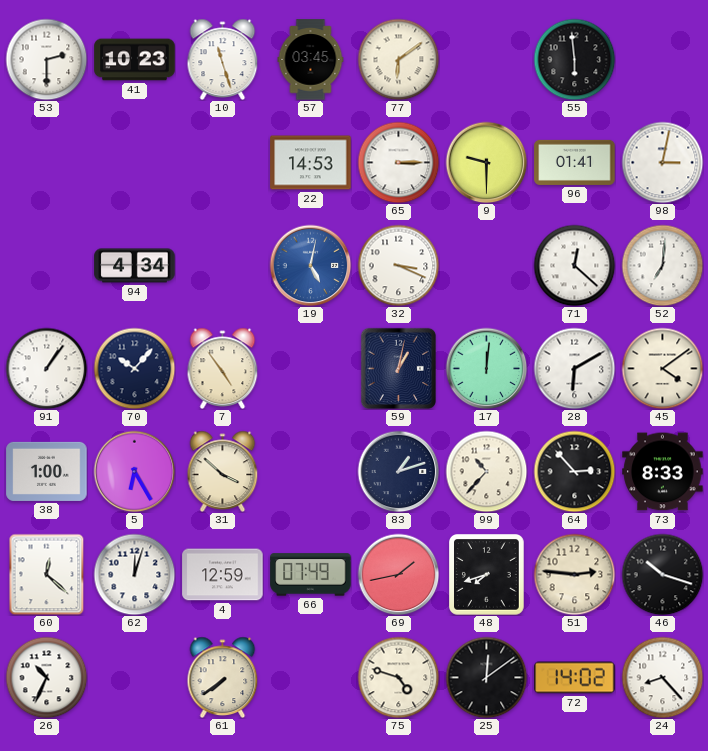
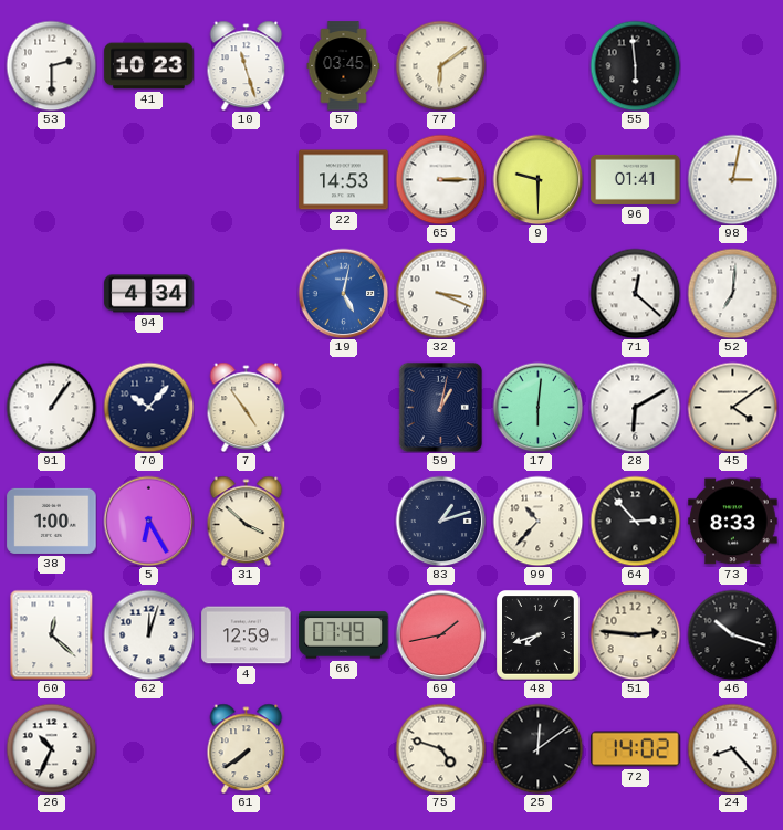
17: 12:01 -> 6:01
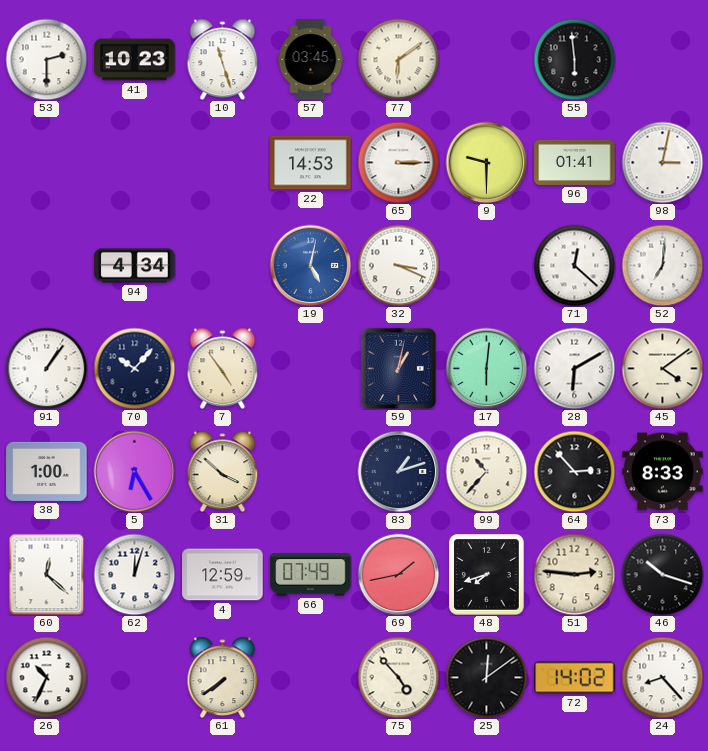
75: 4:48 -> 4:53
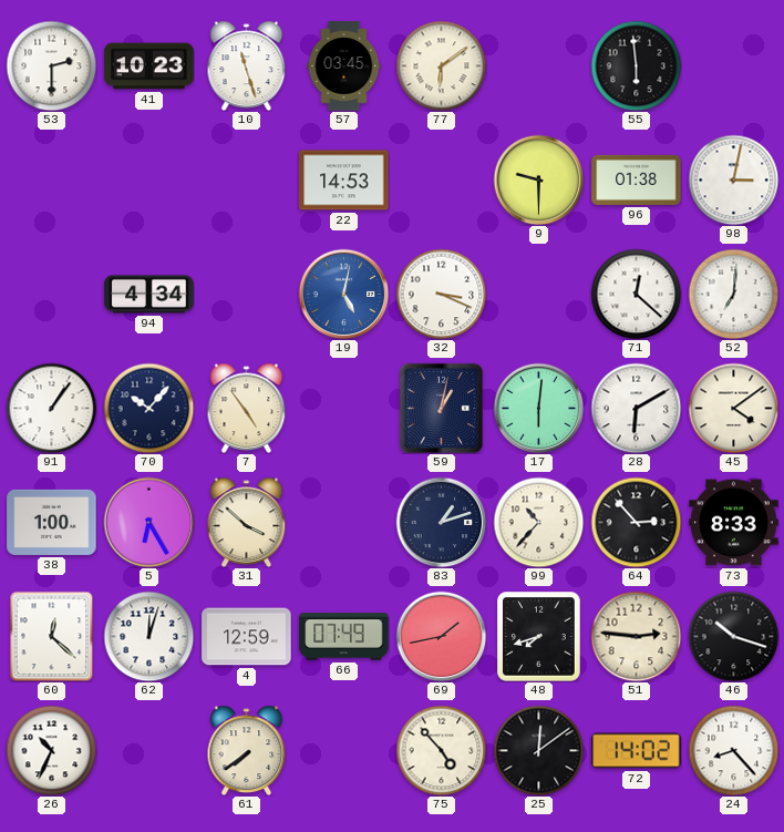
65: 3:15 -> none
96: 01:41 -> 01:38
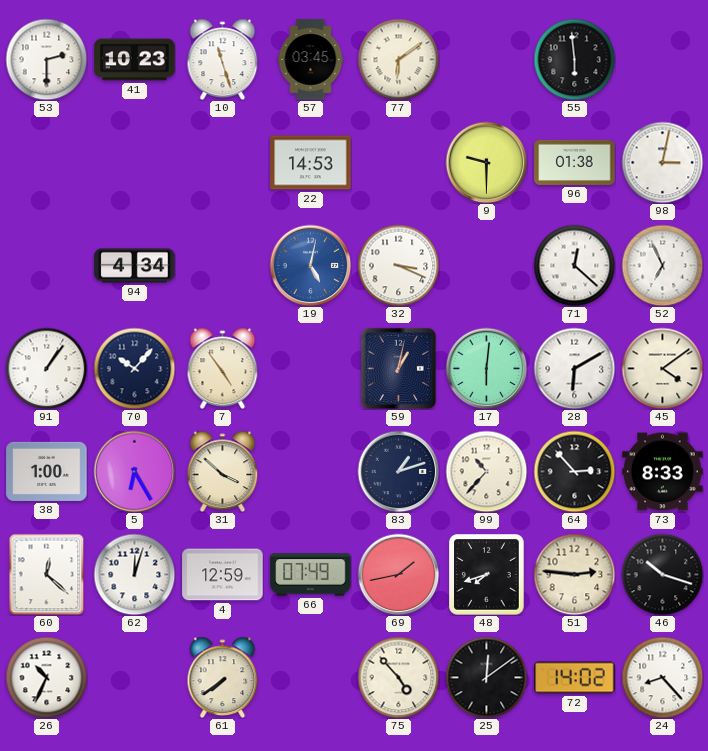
52: 7:01 -> 6:56
